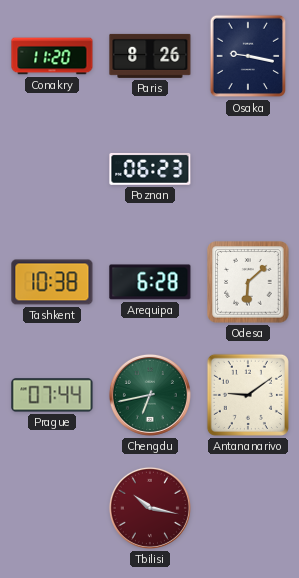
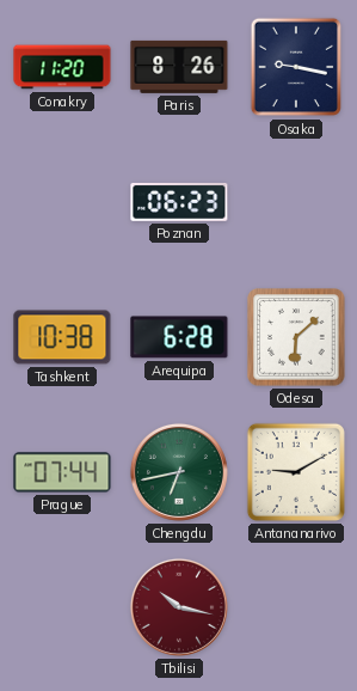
Antananarivo: 9:09 -> 9:10
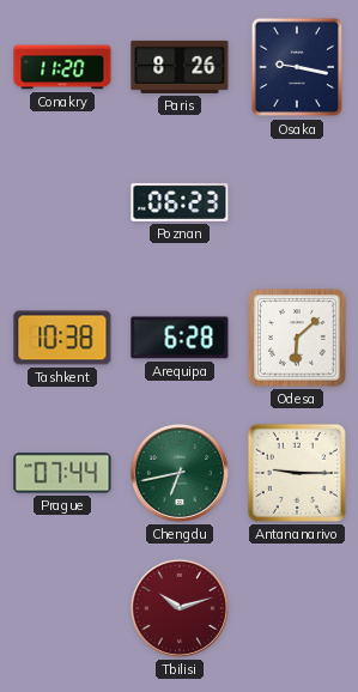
Antananarivo: 9:10 -> 9:15
Tbilisi: 10:17 -> 10:12
